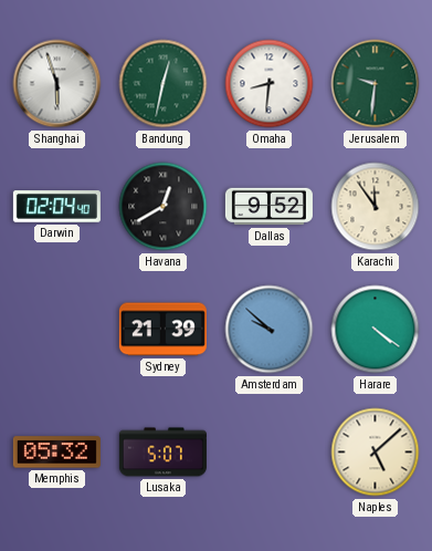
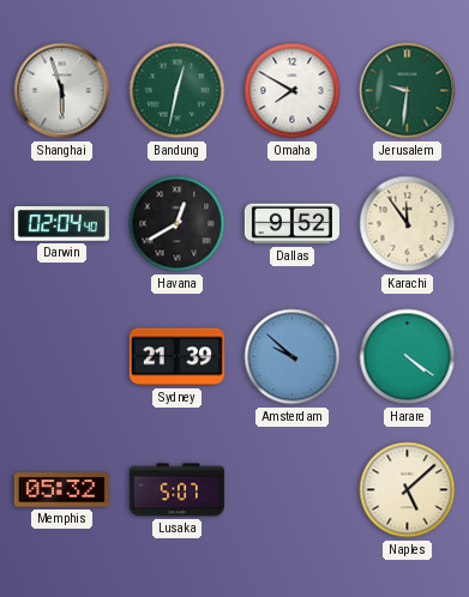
Omaha: 8:31 -> 7:50
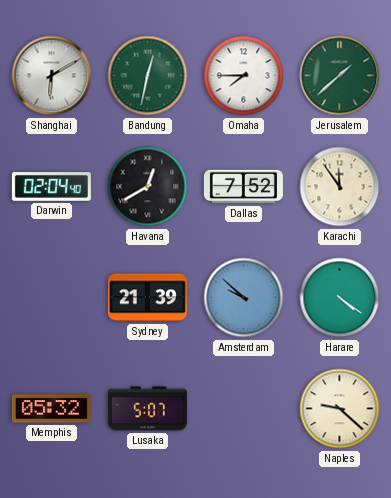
Shanghai: 5:57 -> 6:10
Omaha: 7:50 -> 7:45
Jerusalem: 9:31 -> 1:38
Dallas: 9:52 -> 7:52
Naples: 5:08 -> 9:22
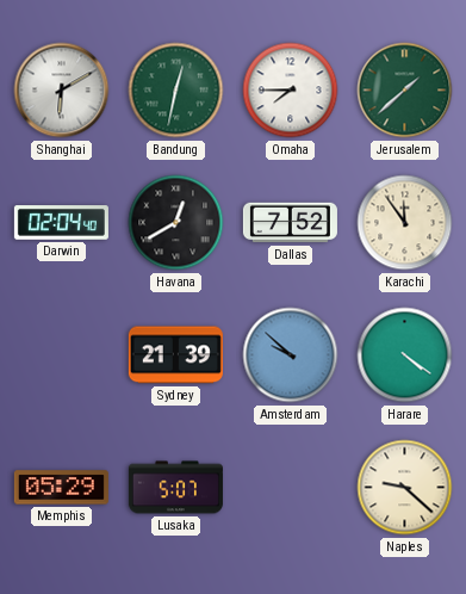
Memphis: 05:32 -> 05:29
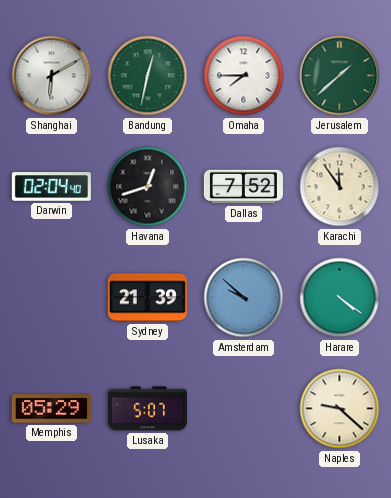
Havana: 12:40 -> 12:42
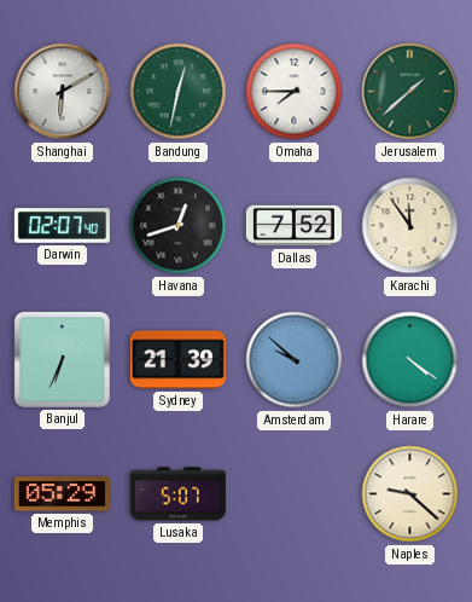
Darwin: 02:04 -> 02:07
Banjul: none -> 6:34
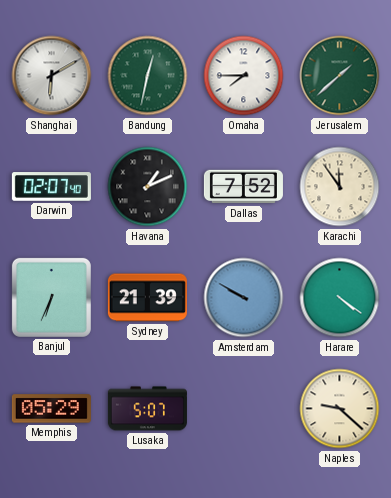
Havana: 12:42 -> 1:11
Amsterdam: 9:52 -> 9:50
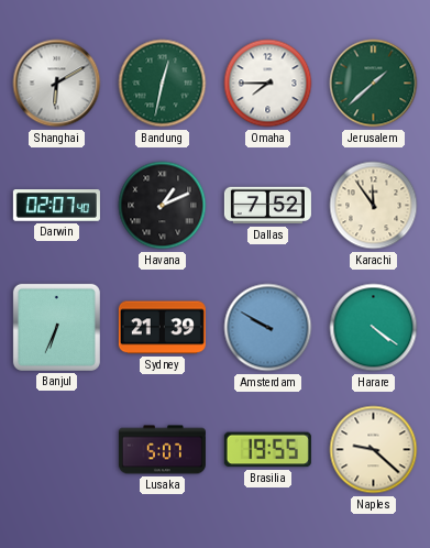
Memphis: 05:29 -> none
Brasilia: none -> 19:55
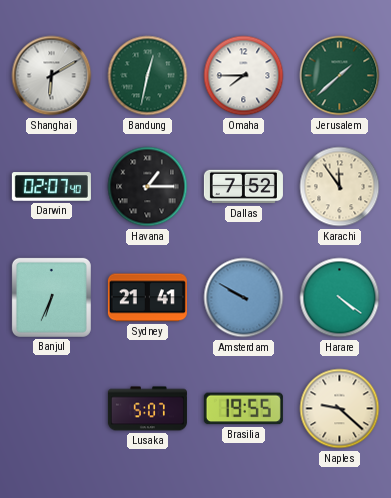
Havana: 1:11 -> 1:15
Sydney: 21:39 -> 21:41
